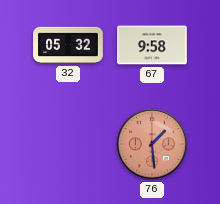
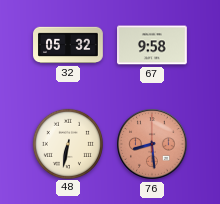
48: none -> 6:32
76: 1:29 -> 8:29
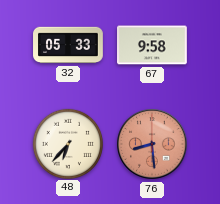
32: 05:32 -> 05:33
48: 6:32 -> 6:37
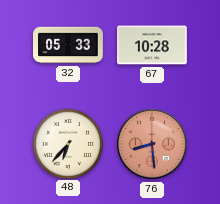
67: 9:58 -> 10:28
